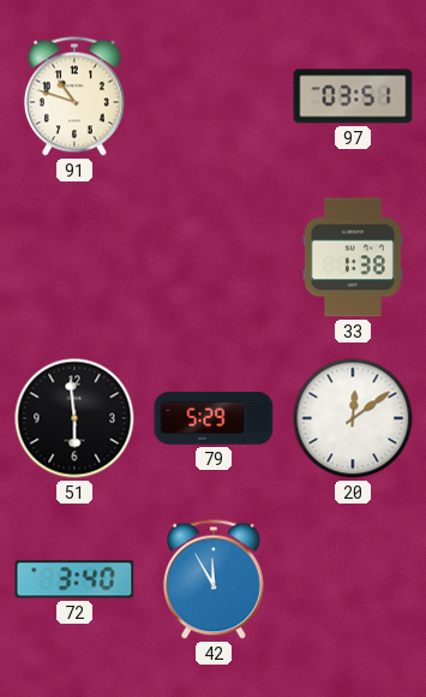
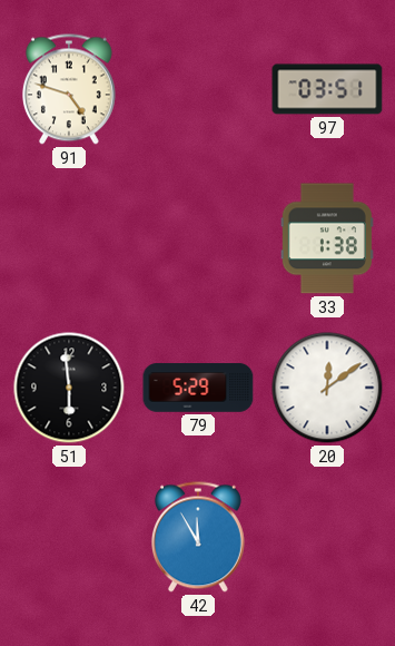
91: 10:48 -> 4:48
72: 3:40 -> none
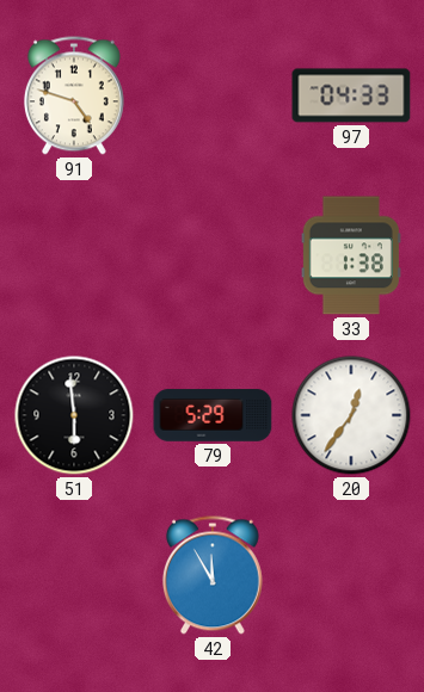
97: 03:51 -> 04:33
20: 12:09 -> 12:36
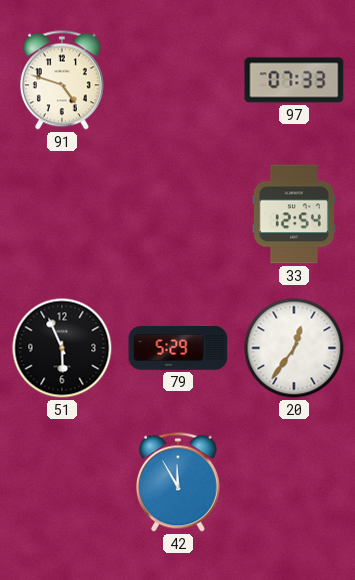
97: 04:33 -> 07:33
33: 1:38 -> 12:54
51: 5:59 -> 5:56
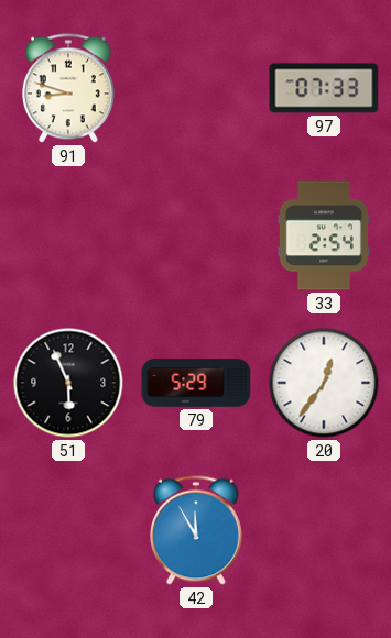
91: 4:48 -> 8:48
33: 12:54 -> 2:54
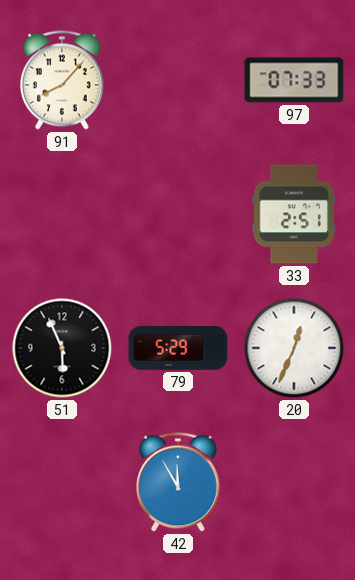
91: 8:48 -> 8:07
33: 2:54 -> 2:51
20: 12:36 -> 12:34
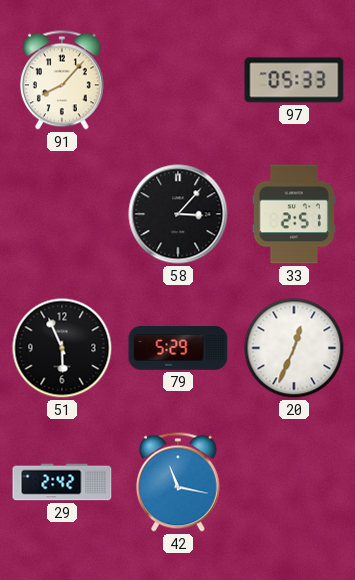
97: 07:33 -> 05:33
58: none -> 3:07
29: none -> 2:42
42: 11:55 -> 11:17
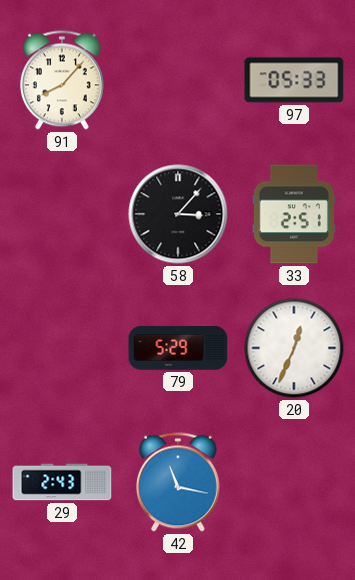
51: 5:56 -> none
29: 2:42 -> 2:43
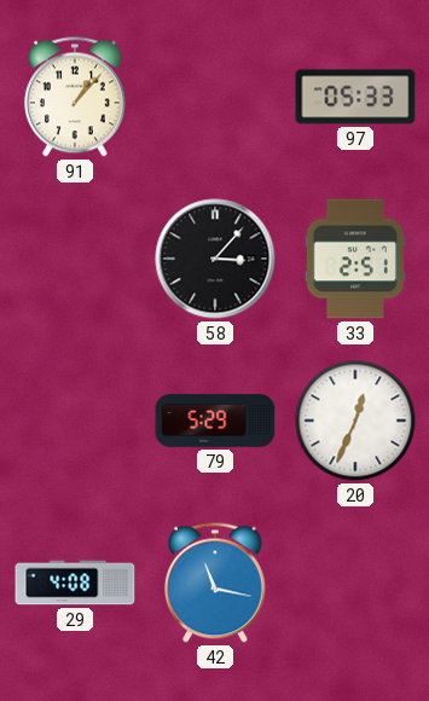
91: 8:07 -> 1:07
29: 2:43 -> 4:08
